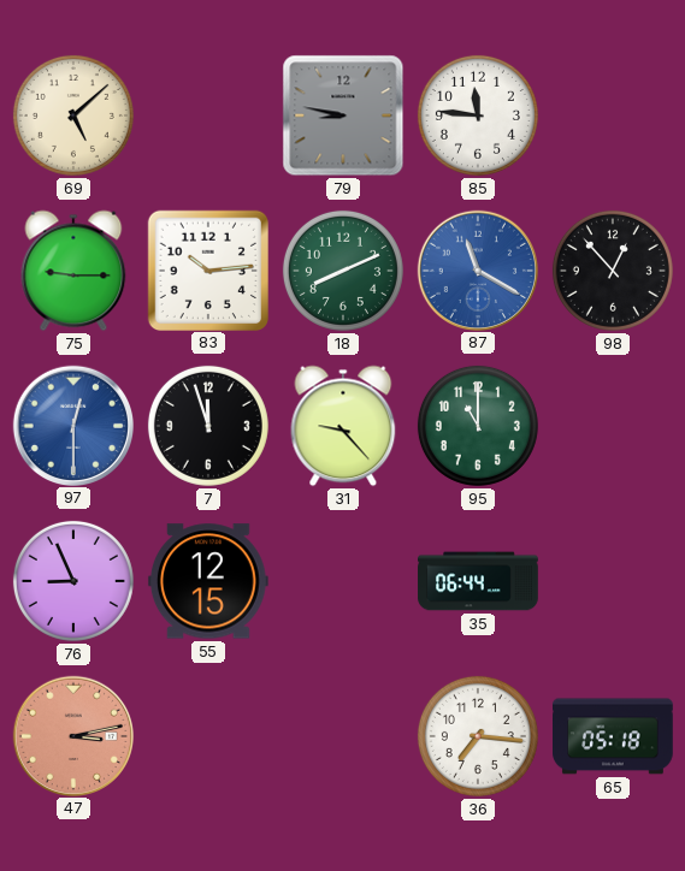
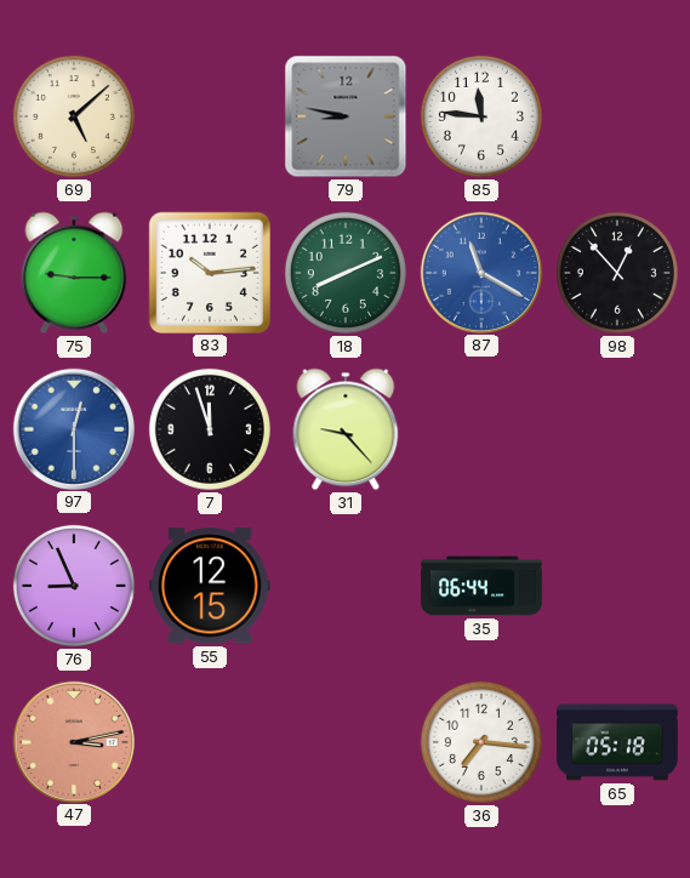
95: 11:00 -> none
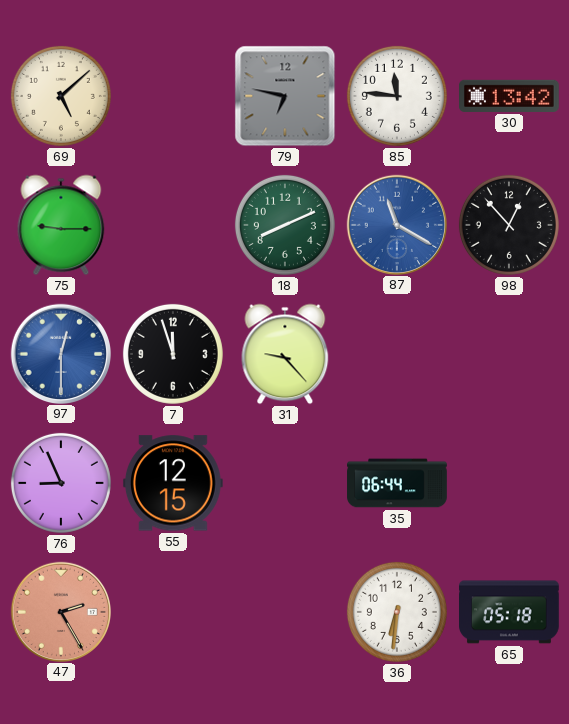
79: 8:47 -> 6:47
30: none -> 13:42
83: 10:14 -> none
47: 3:13 -> 2:25
36: 7:16 -> 6:31
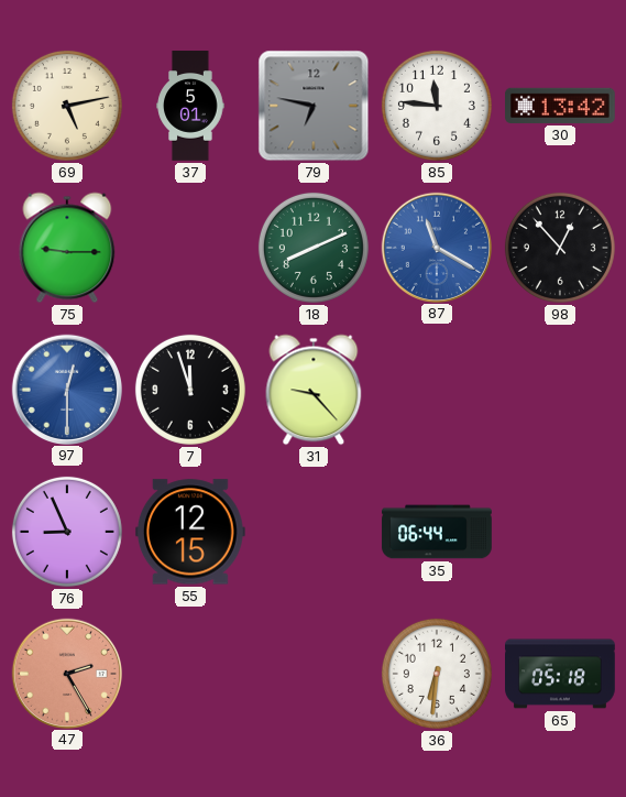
69: 5:08 -> 5:13
37: none -> 5:01
